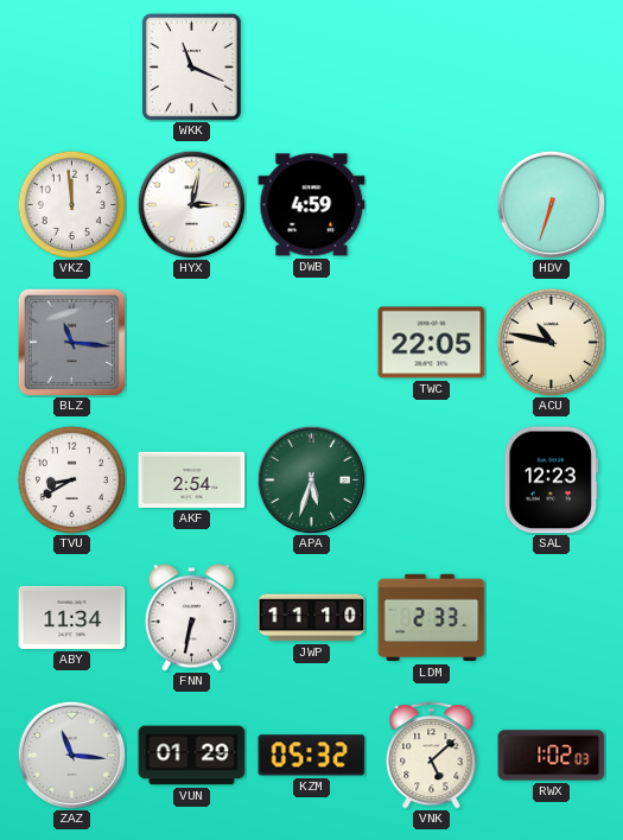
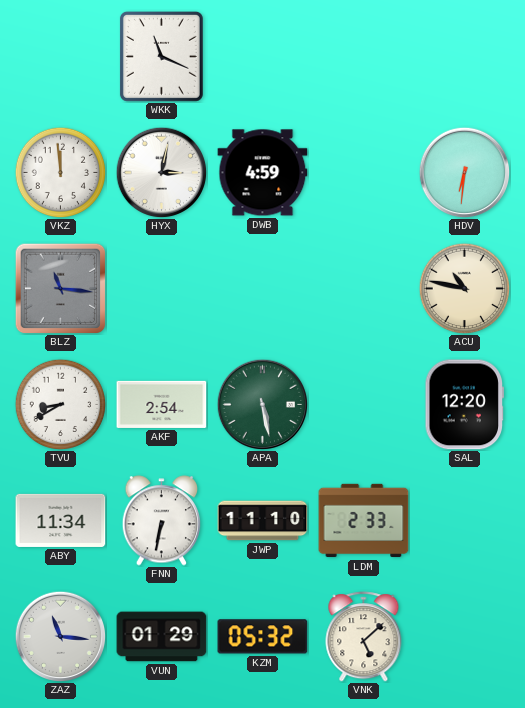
HDV: 6:33 -> 6:31
TWC: 22:05 -> none
APA: 5:33 -> 5:28
SAL: 12:23 -> 12:20
RWX: 1:02 -> none
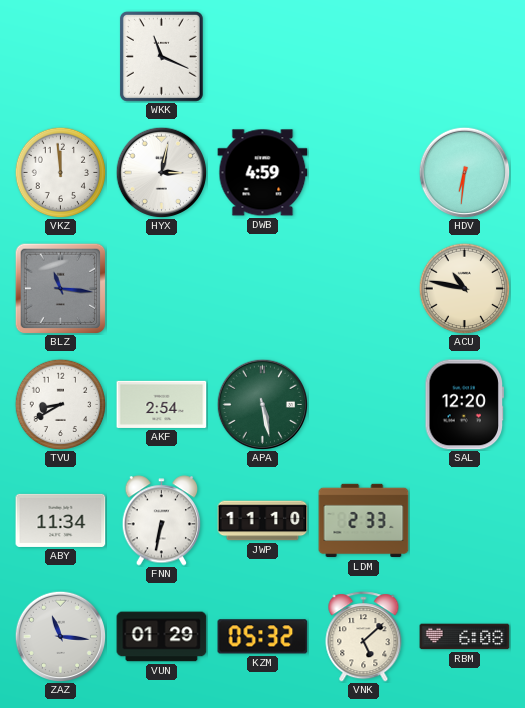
RBM: none -> 6:08
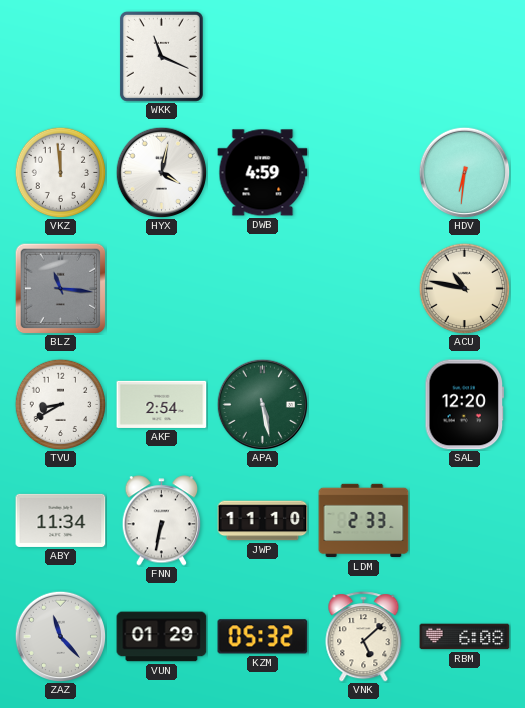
HYX: 3:02 -> 4:02
ZAZ: 11:16 -> 11:23
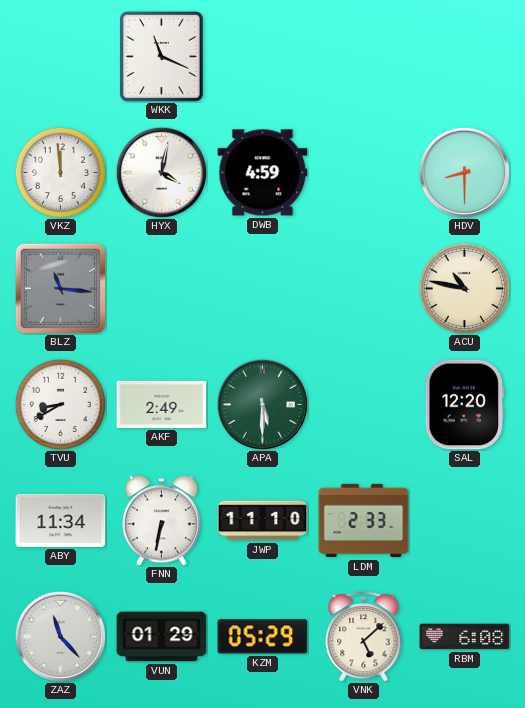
HDV: 6:31 -> 8:30
AKF: 2:54 -> 2:49
APA: 5:28 -> 5:30
KZM: 05:32 -> 05:29
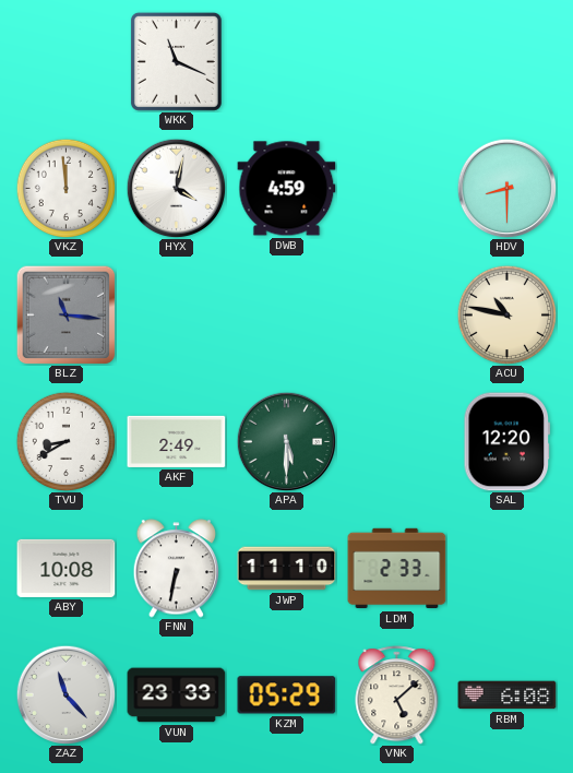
ABY: 11:34 -> 10:08
VUN: 01:29 -> 23:33
